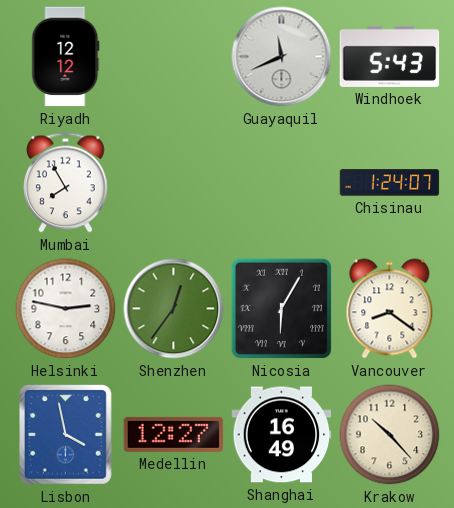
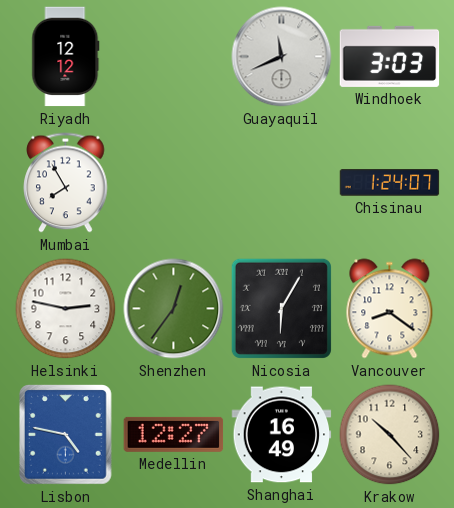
Windhoek: 5:43 -> 3:03
Lisbon: 3:58 -> 4:47
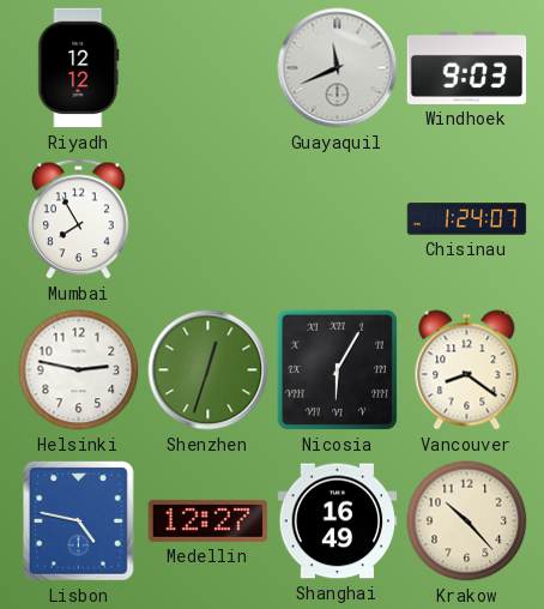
Windhoek: 3:03 -> 9:03
Shenzhen: 12:36 -> 12:33
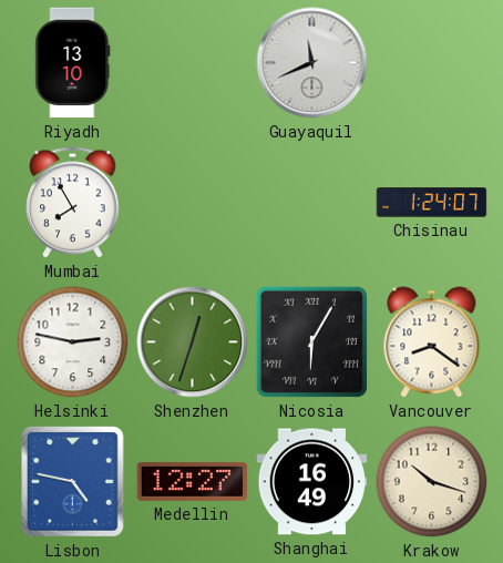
Riyadh: 12:12 -> 13:10
Windhoek: 9:03 -> none
Krakow: 10:23 -> 10:18
